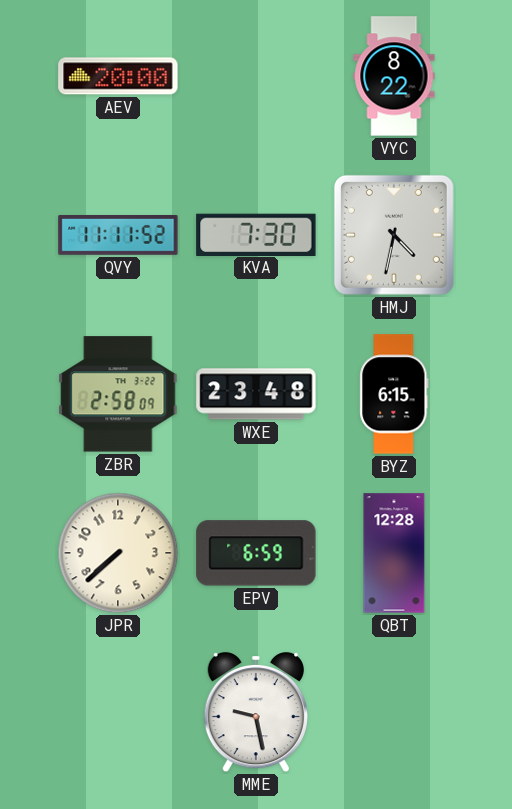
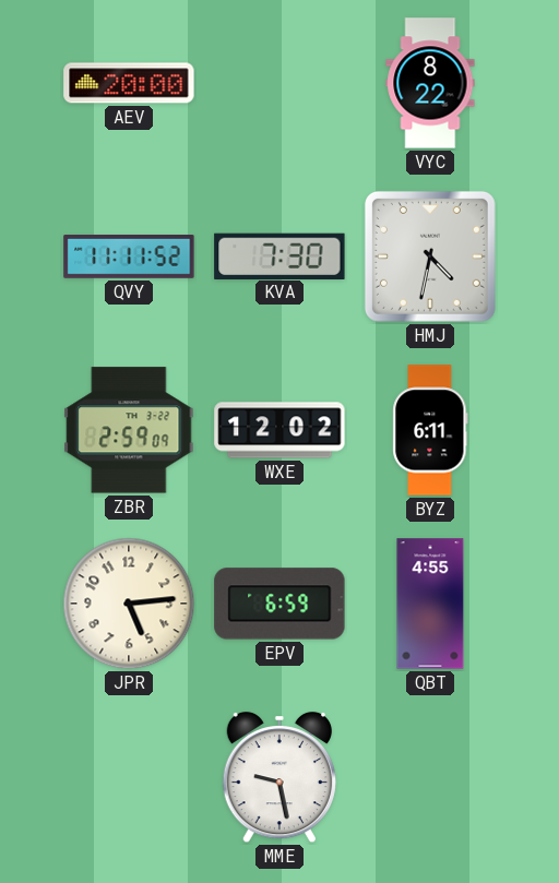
ZBR: 2:58 -> 2:59
WXE: 23:48 -> 12:02
BYZ: 6:15 -> 6:11
JPR: 7:38 -> 5:14
QBT: 12:28 -> 4:55
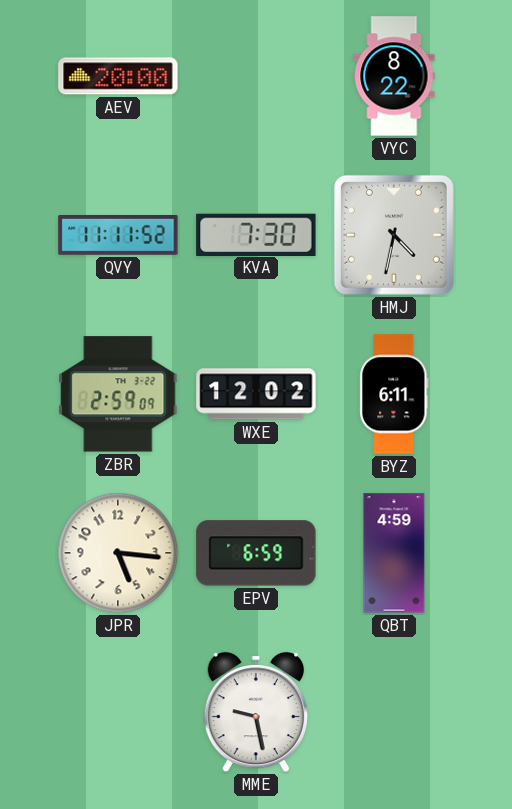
JPR: 5:14 -> 5:16
QBT: 4:55 -> 4:59
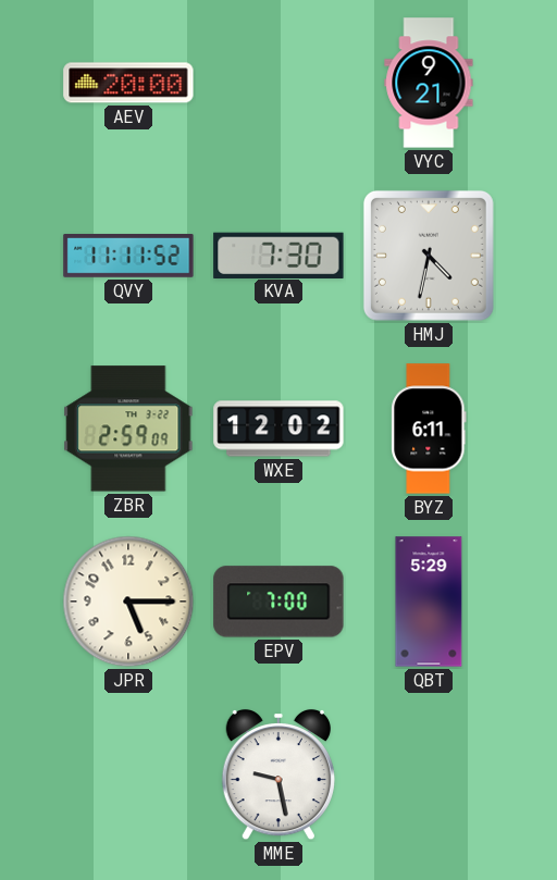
VYC: 8:22 -> 9:21
JPR: 5:16 -> 5:15
EPV: 6:59 -> 7:00
QBT: 4:59 -> 5:29
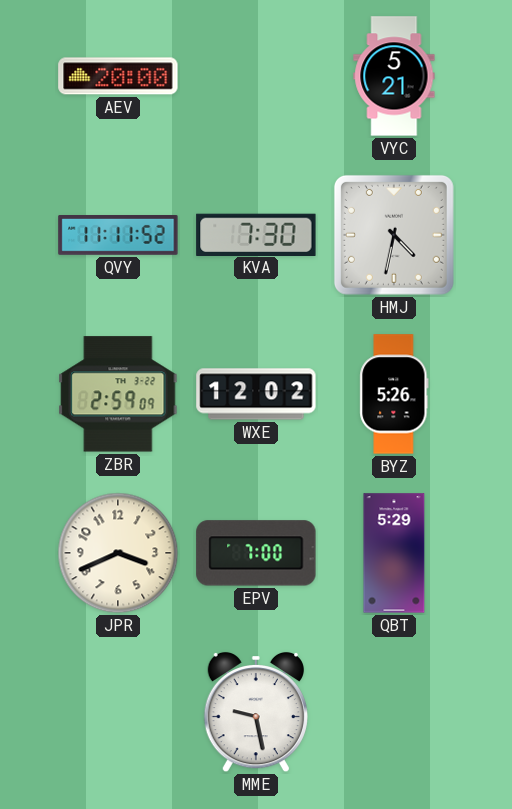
VYC: 9:21 -> 5:21
BYZ: 6:11 -> 5:26
JPR: 5:15 -> 3:41
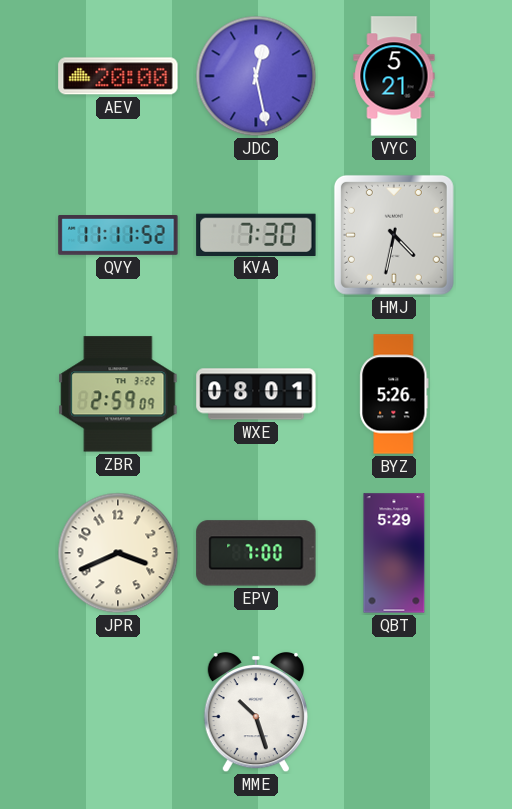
JDC: none -> 12:28
WXE: 12:02 -> 08:01
MME: 9:28 -> 10:27
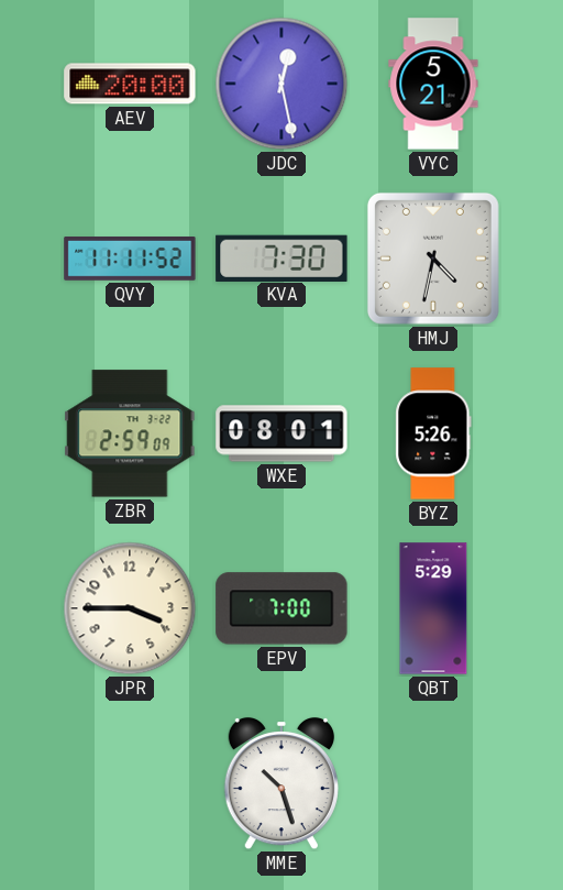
JPR: 3:41 -> 3:45
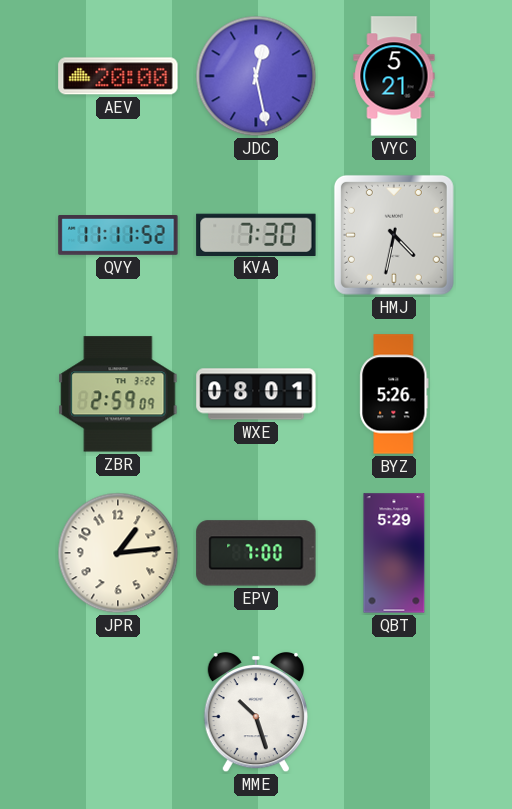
JPR: 3:45 -> 1:14
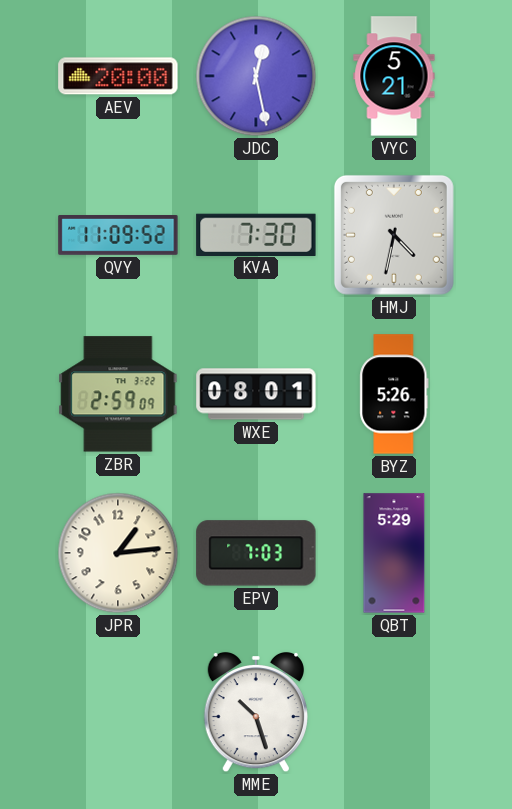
QVY: 11:11 -> 11:09
EPV: 7:00 -> 7:03
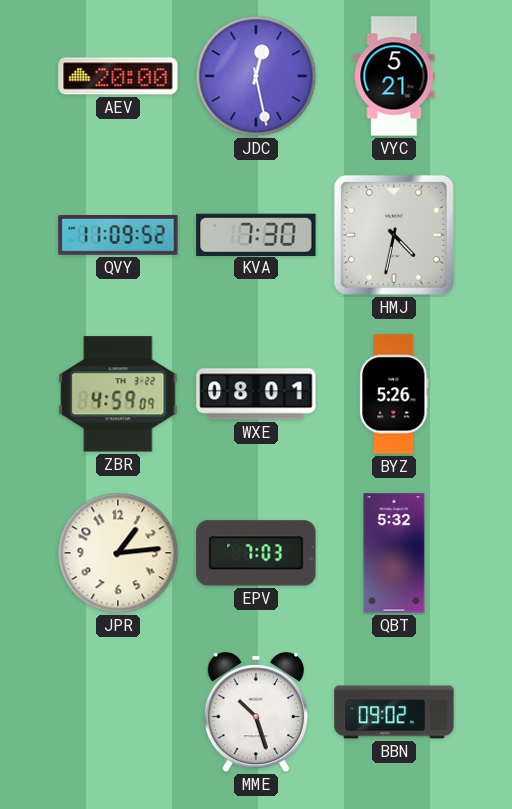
ZBR: 2:59 -> 4:59
QBT: 5:29 -> 5:32
BBN: none -> 09:02
